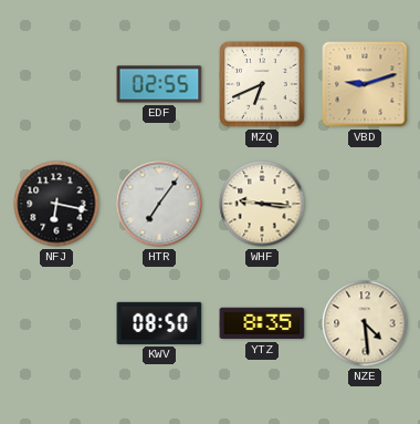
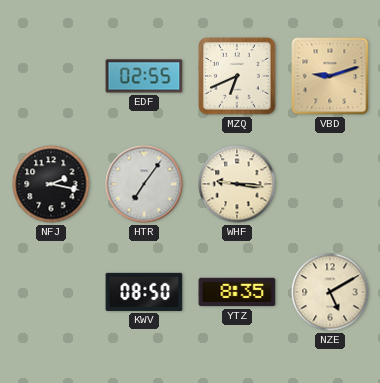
NFJ: 6:17 -> 2:17
NZE: 4:29 -> 5:10
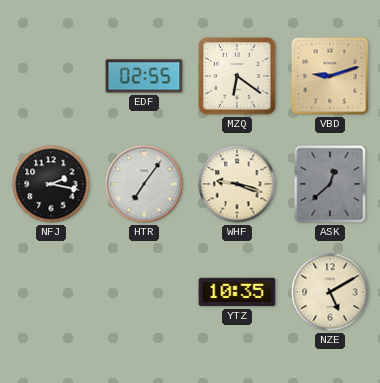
MZQ: 6:41 -> 6:21
WHF: 9:16 -> 9:18
ASK: none -> 12:38
KWV: 08:50 -> none
YTZ: 8:35 -> 10:35
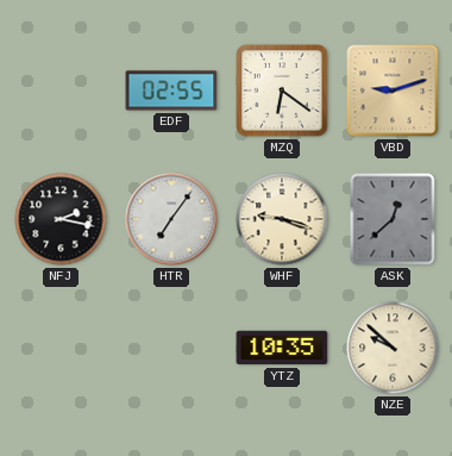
NZE: 5:10 -> 9:52
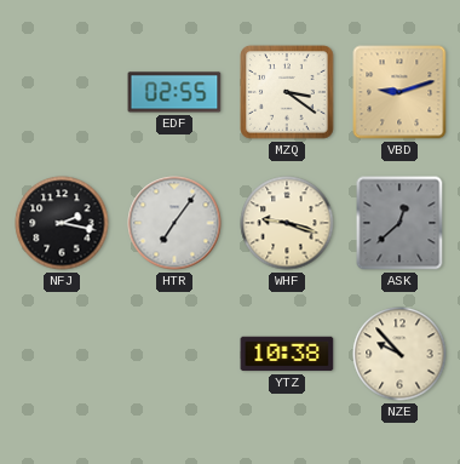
MZQ: 6:21 -> 3:21
YTZ: 10:35 -> 10:38
NZE: 9:52 -> 9:53
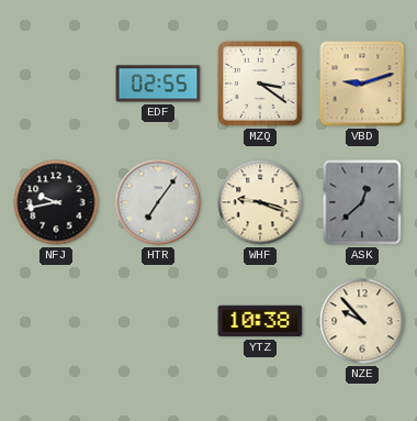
NFJ: 2:17 -> 9:43
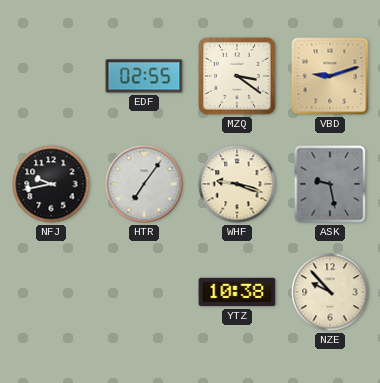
ASK: 12:38 -> 9:28
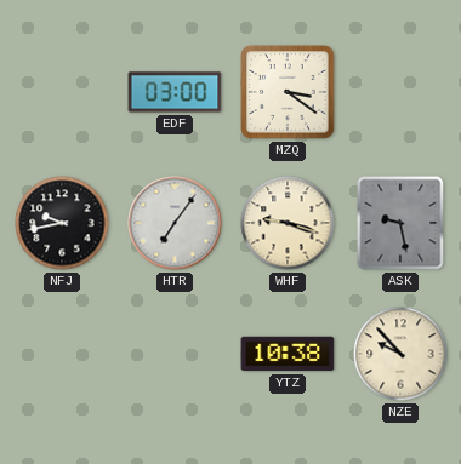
EDF: 02:55 -> 03:00
VBD: 9:12 -> none
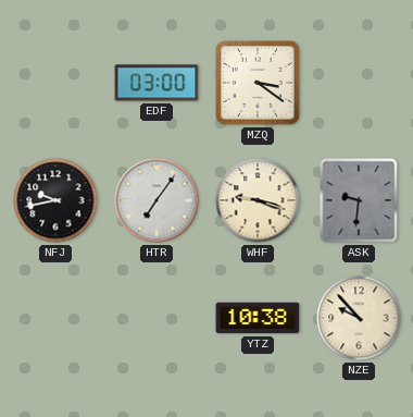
ASK: 9:28 -> 9:31
